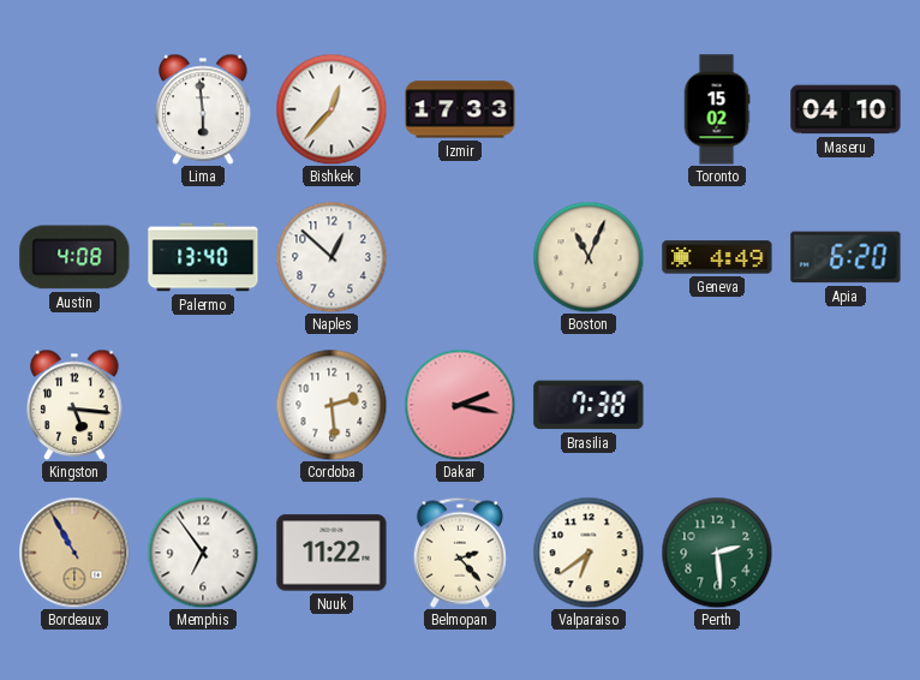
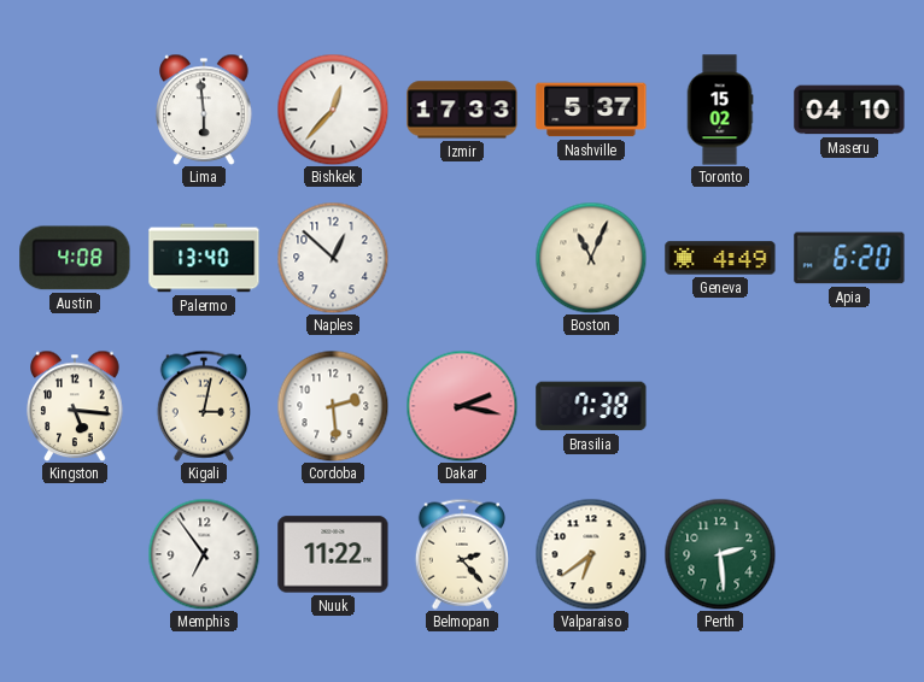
Nashville: none -> 5:37
Kigali: none -> 3:02
Bordeaux: 10:55 -> none
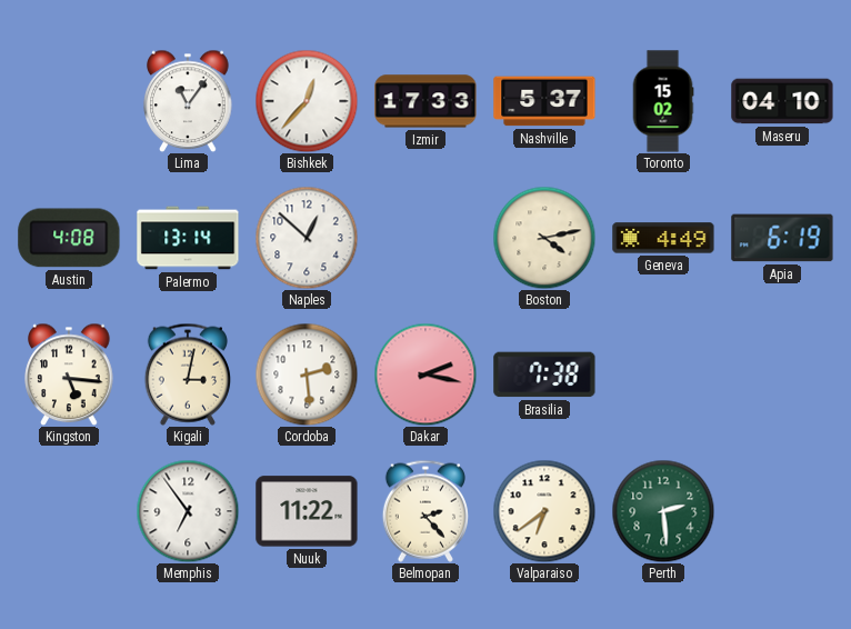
Lima: 5:59 -> 11:06
Palermo: 13:40 -> 13:14
Boston: 11:04 -> 4:13
Apia: 6:20 -> 6:19
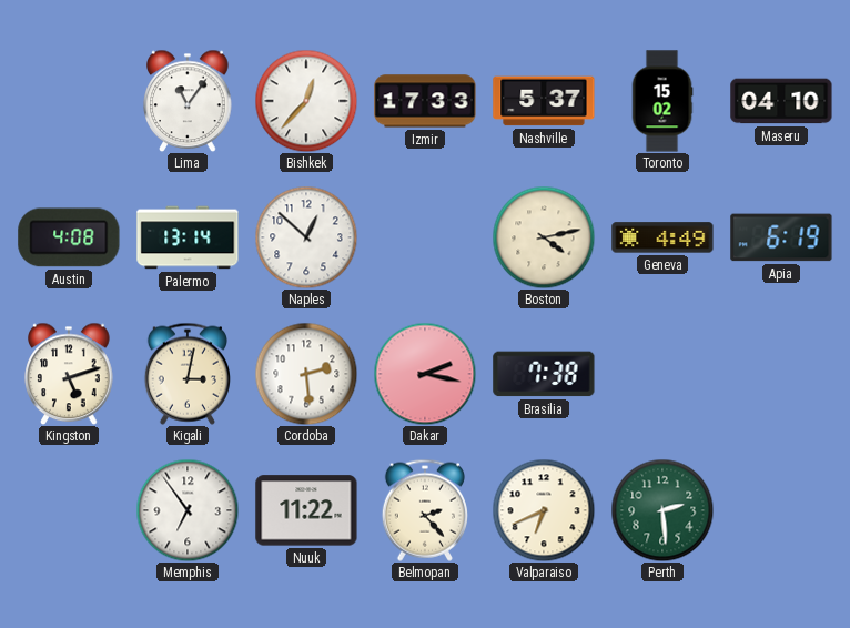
Kingston: 5:16 -> 5:12
Valparaiso: 6:39 -> 6:41
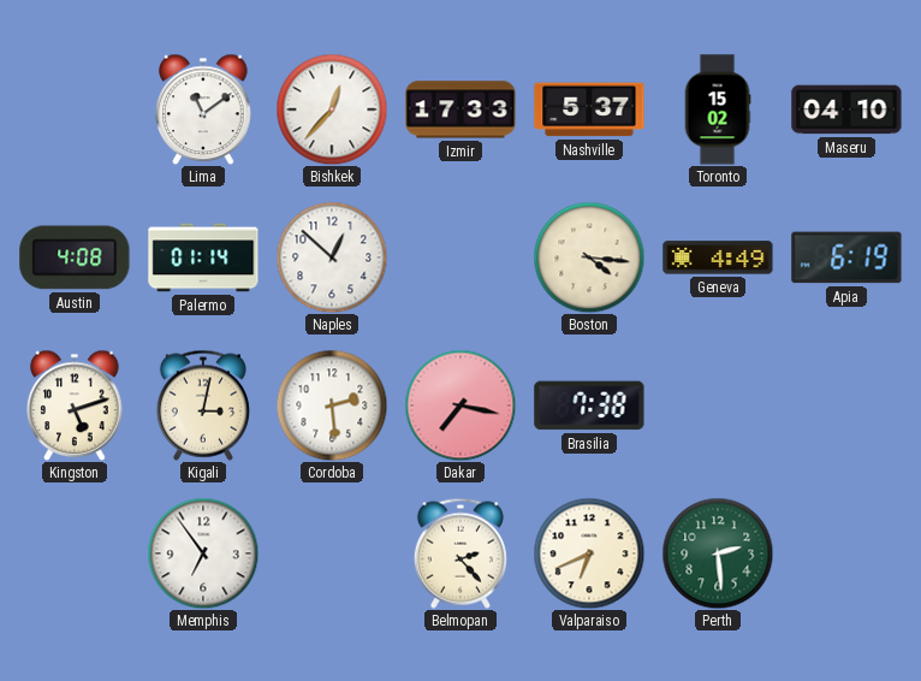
Lima: 11:06 -> 11:09
Palermo: 13:14 -> 01:14
Boston: 4:13 -> 4:16
Dakar: 2:17 -> 7:17
Nuuk: 11:22 -> none
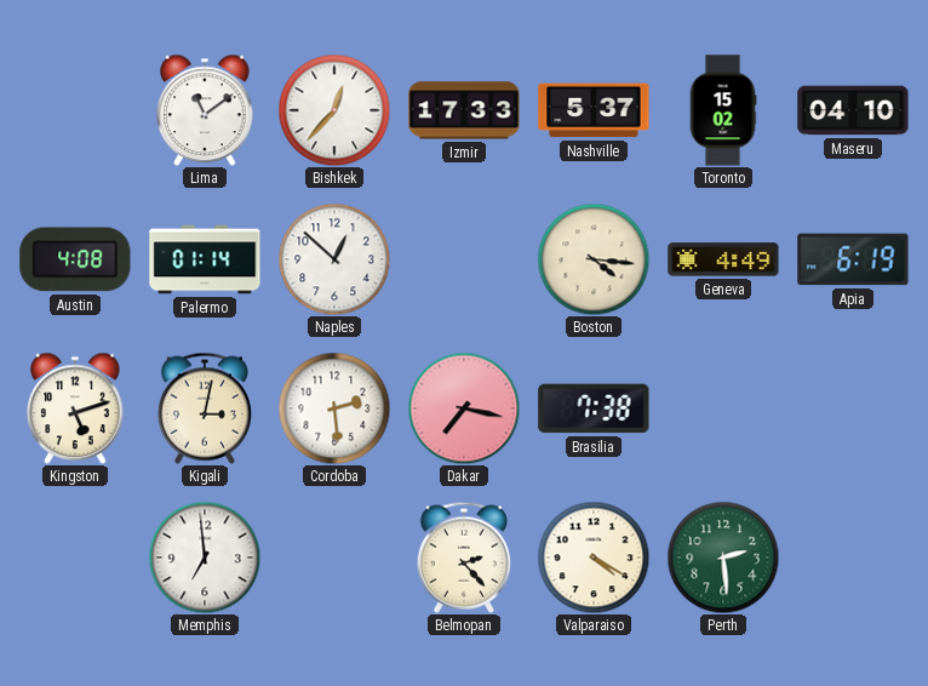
Memphis: 6:54 -> 6:59
Valparaiso: 6:41 -> 4:20
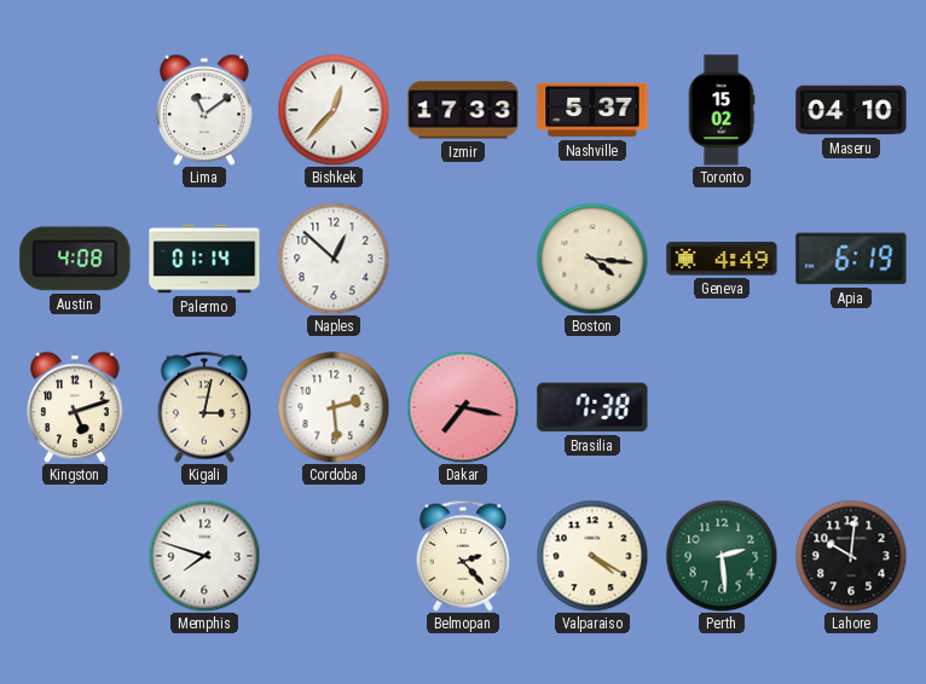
Memphis: 6:59 -> 7:48
Lahore: none -> 10:01
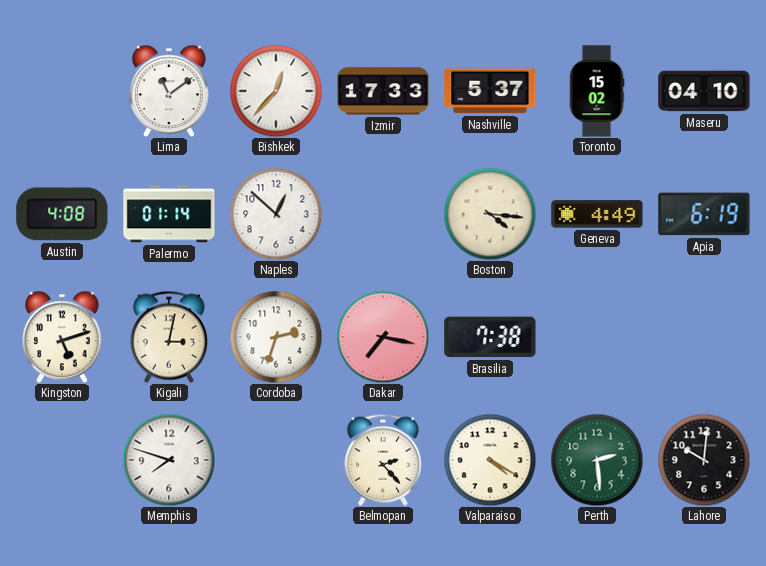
Cordoba: 2:29 -> 2:33
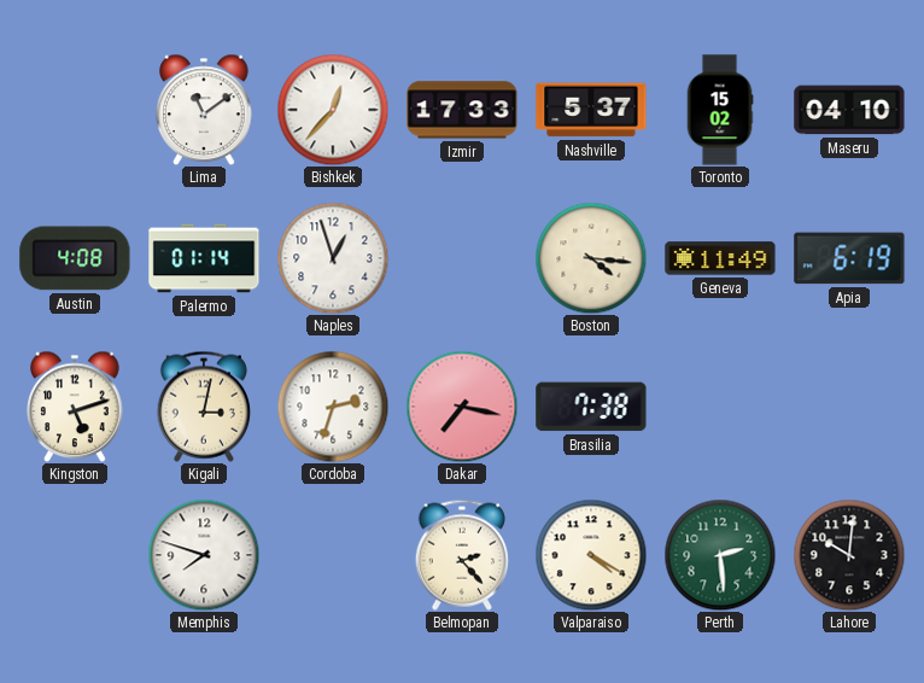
Naples: 12:52 -> 12:57
Geneva: 4:49 -> 11:49
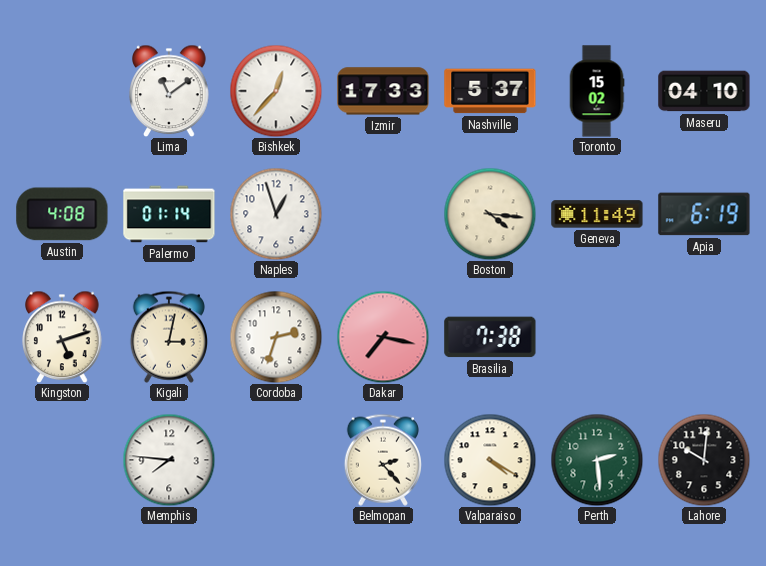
Memphis: 7:48 -> 7:46
